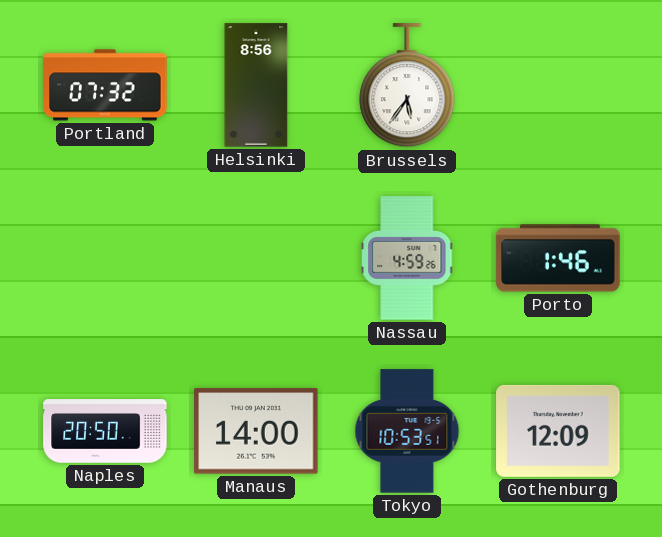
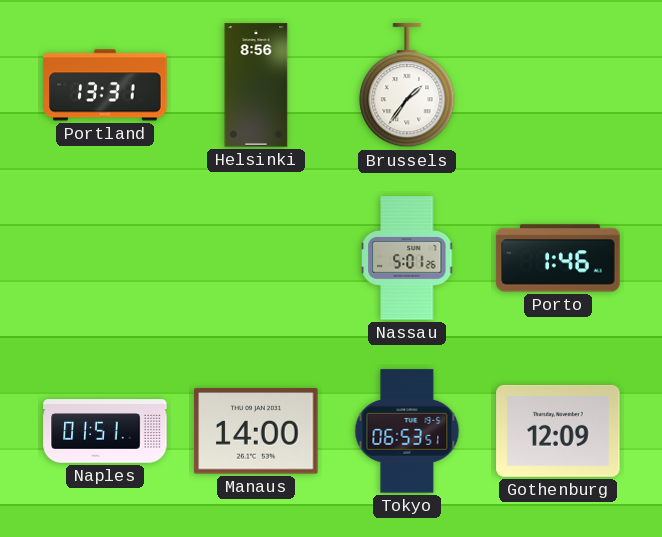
Portland: 07:32 -> 13:31
Brussels: 5:36 -> 1:36
Nassau: 4:59 -> 5:01
Naples: 20:50 -> 01:51
Tokyo: 10:53 -> 06:53
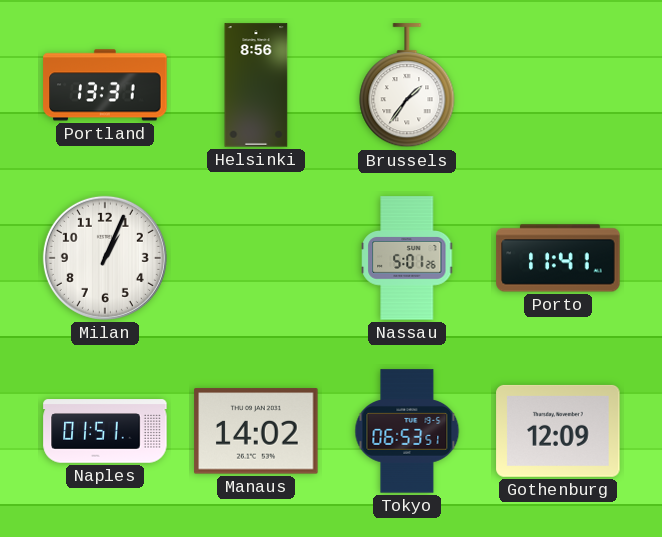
Milan: none -> 1:04
Porto: 1:46 -> 11:41
Manaus: 14:00 -> 14:02
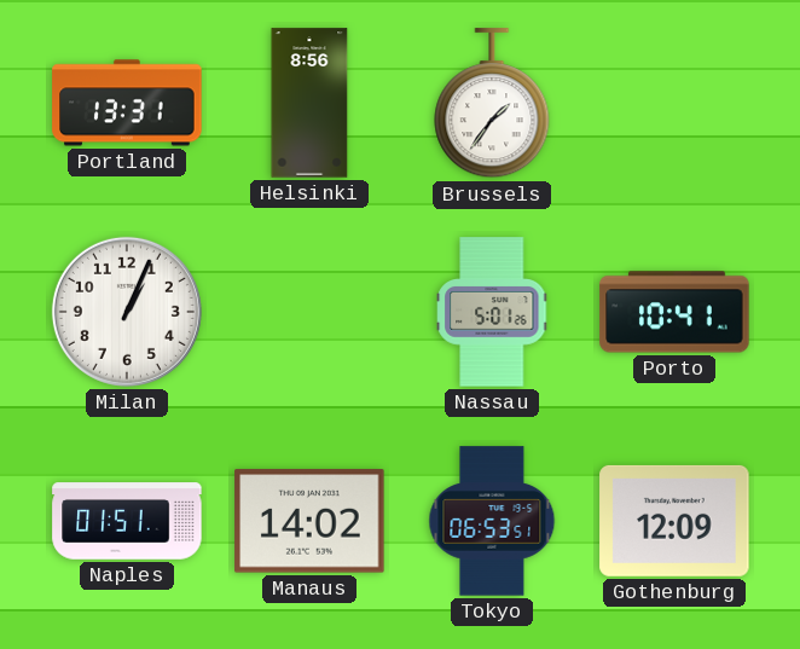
Porto: 11:41 -> 10:41
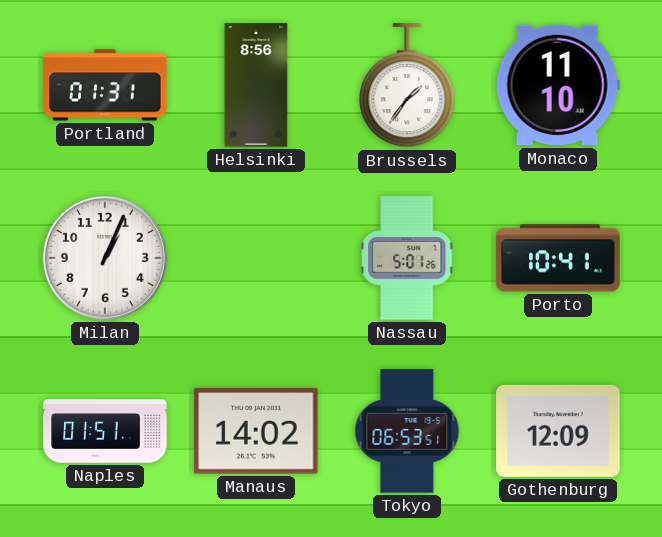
Portland: 13:31 -> 01:31
Monaco: none -> 11:10
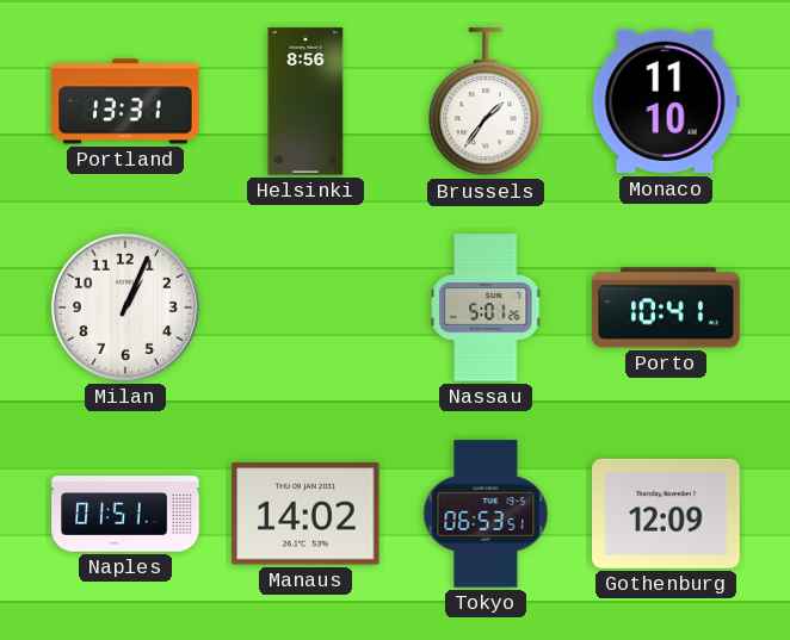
Portland: 01:31 -> 13:31
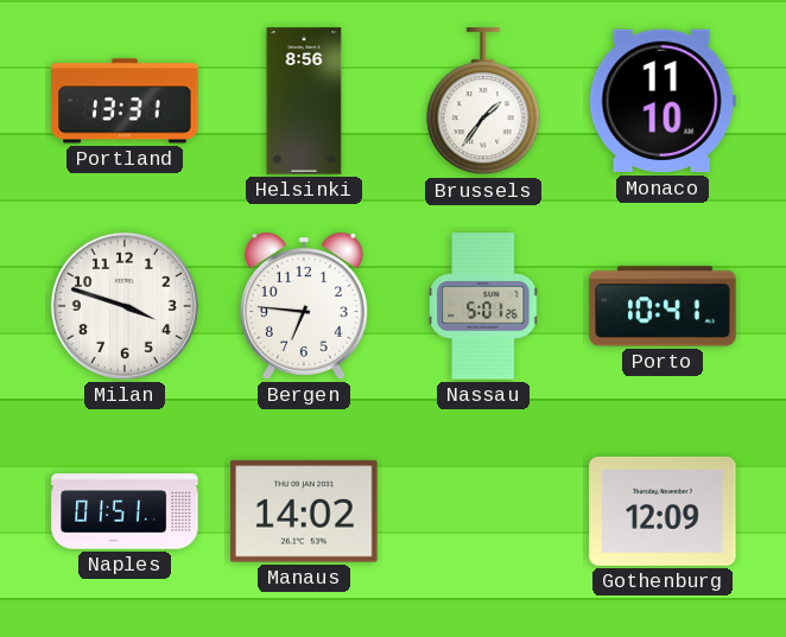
Milan: 1:04 -> 3:48
Bergen: none -> 6:46
Tokyo: 06:53 -> none
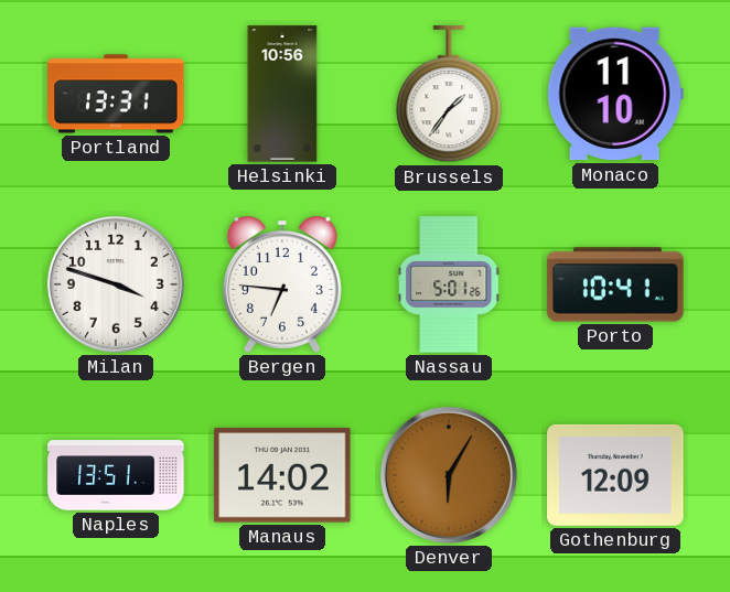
Helsinki: 8:56 -> 10:56
Naples: 01:51 -> 13:51
Denver: none -> 6:05
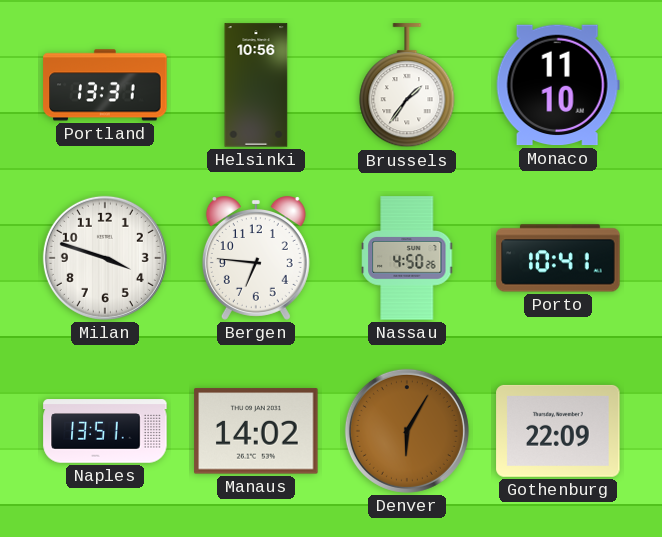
Nassau: 5:01 -> 4:50
Gothenburg: 12:09 -> 22:09
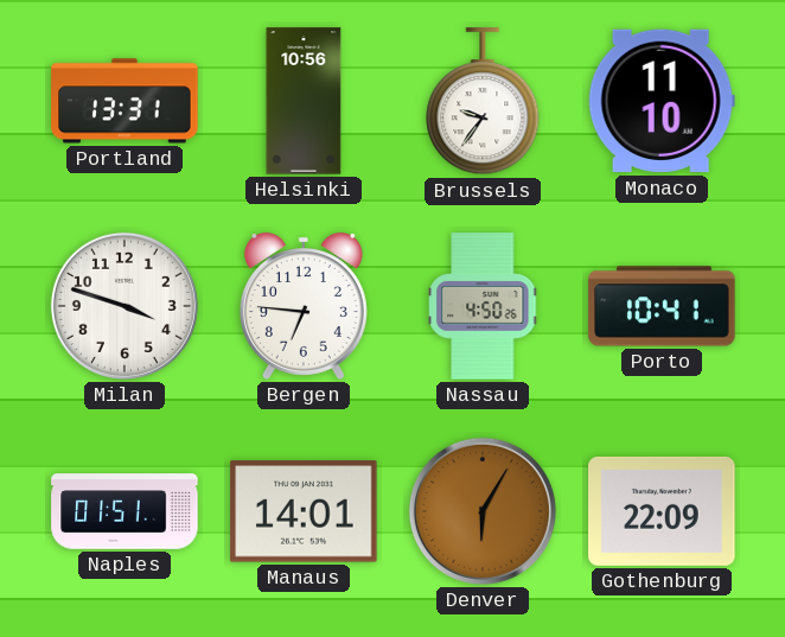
Brussels: 1:36 -> 9:36
Naples: 13:51 -> 01:51
Manaus: 14:02 -> 14:01
